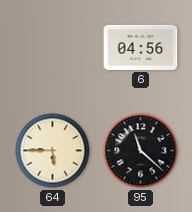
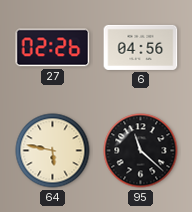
27: none -> 02:26
64: 5:45 -> 5:47
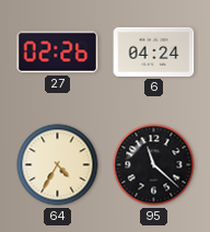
6: 04:56 -> 04:24
64: 5:47 -> 4:35
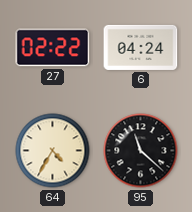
27: 02:26 -> 02:22
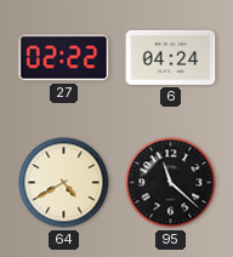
64: 4:35 -> 4:40
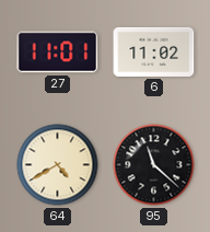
27: 02:22 -> 11:01
6: 04:24 -> 11:02
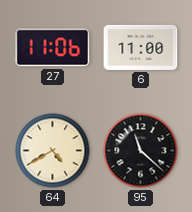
27: 11:01 -> 11:06
6: 11:02 -> 11:00
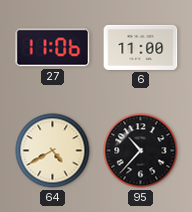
95: 11:22 -> 10:37
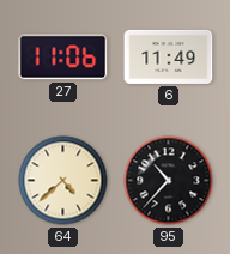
6: 11:00 -> 11:49
64: 4:40 -> 4:38
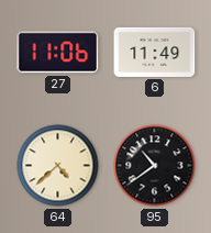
95: 10:37 -> 10:39
